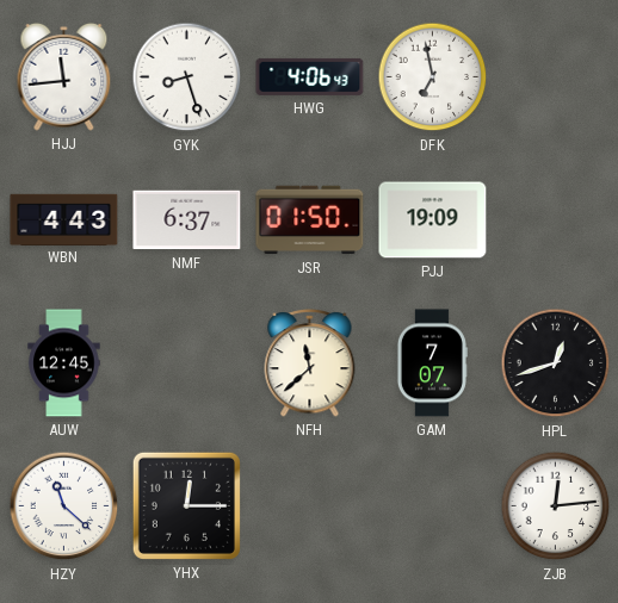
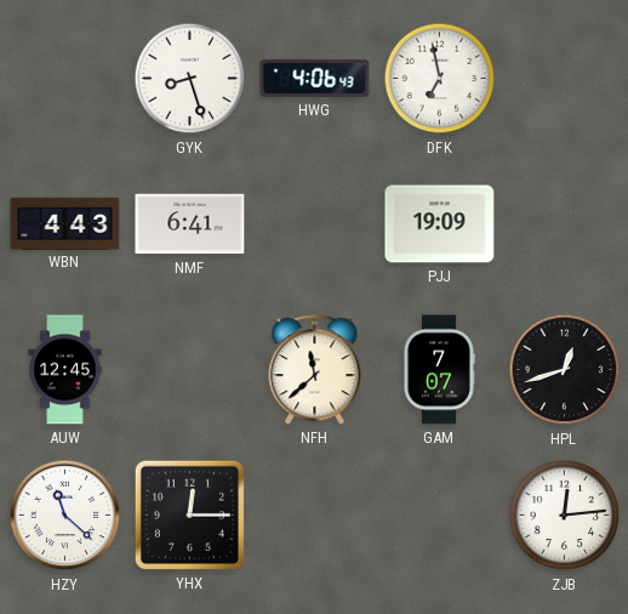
HJJ: 11:44 -> none
NMF: 6:37 -> 6:41
JSR: 01:50 -> none
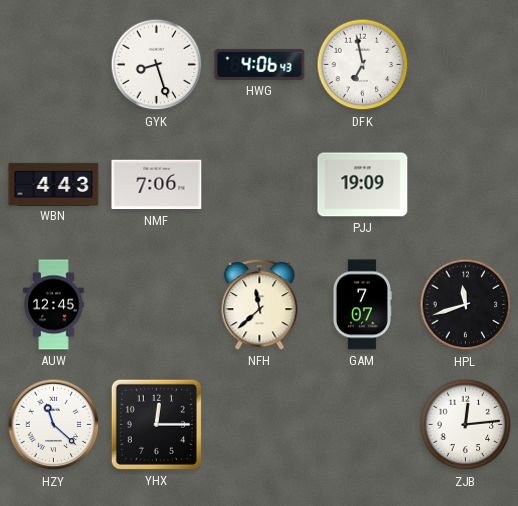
NMF: 6:41 -> 7:06
HPL: 12:42 -> 11:42
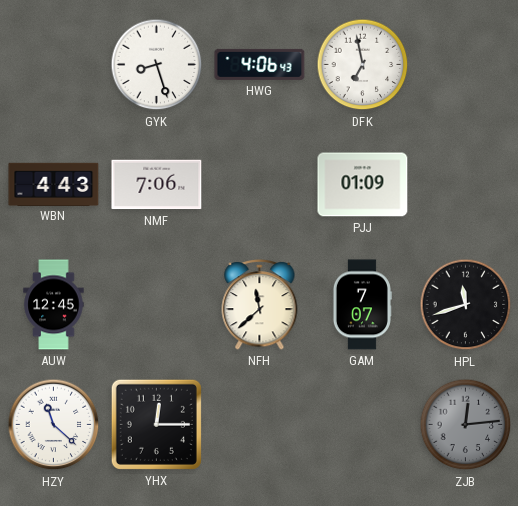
PJJ: 19:09 -> 01:09
ZJB dial: white -> grey
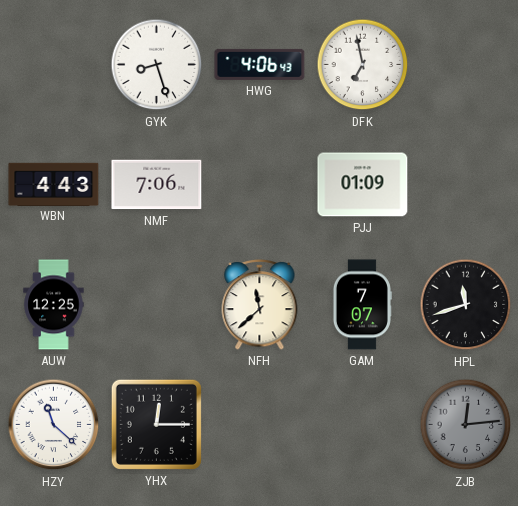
AUW: 12:45 -> 12:25
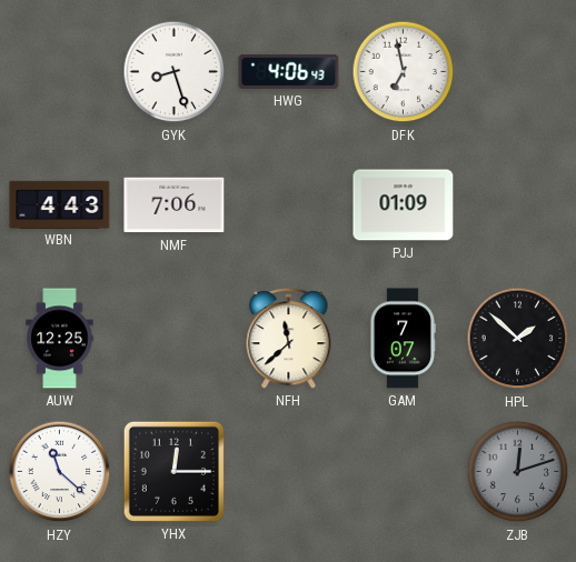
HPL: 11:42 -> 1:52
ZJB: 12:14 -> 12:12
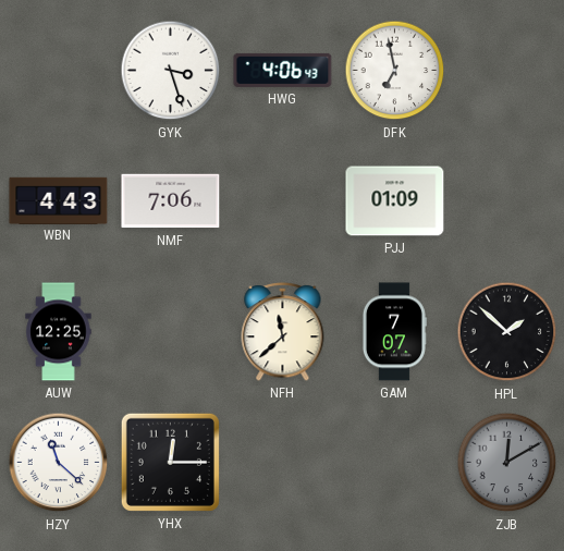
GYK: 8:27 -> 3:27
ZJB: 12:12 -> 12:10
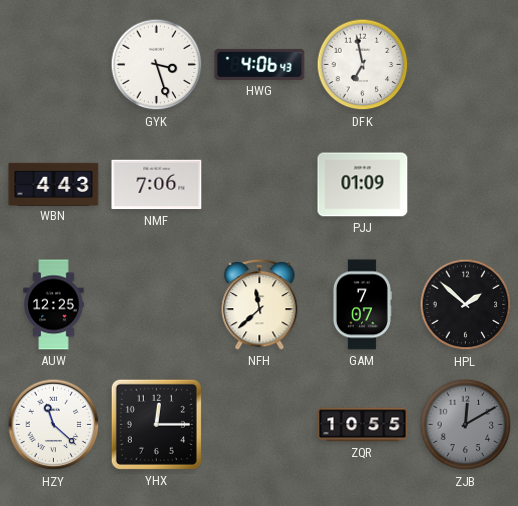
ZQR: none -> 10:55
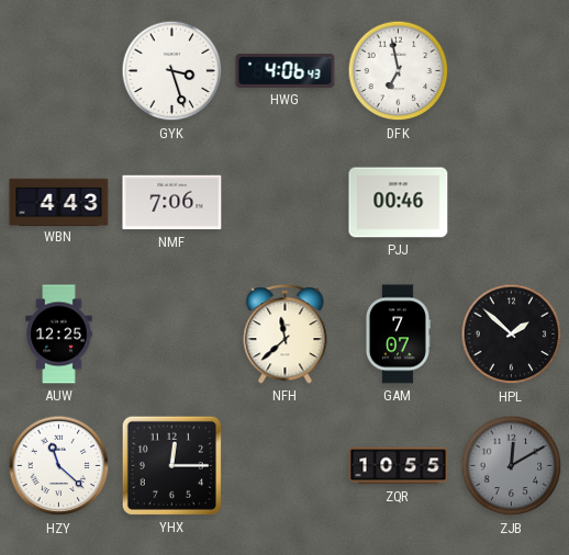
PJJ: 01:09 -> 00:46
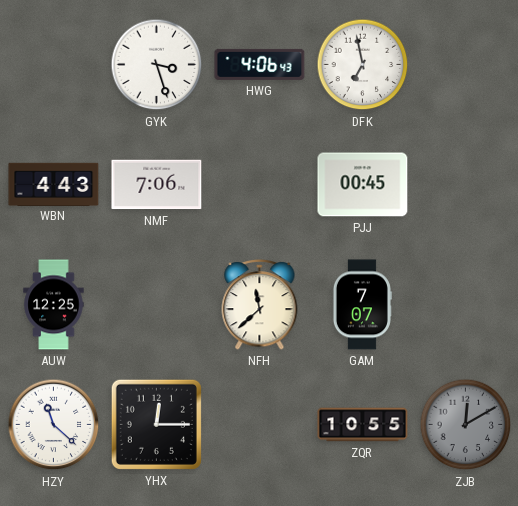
PJJ: 00:46 -> 00:45
HPL: 1:52 -> none
